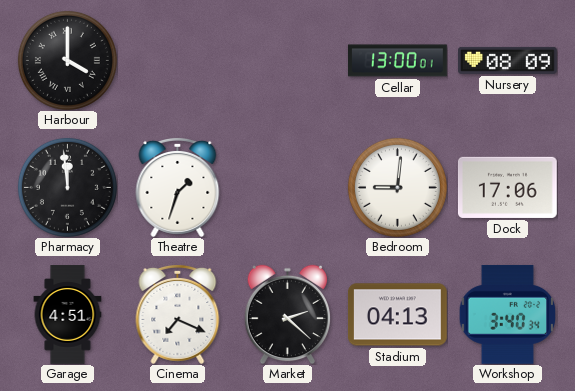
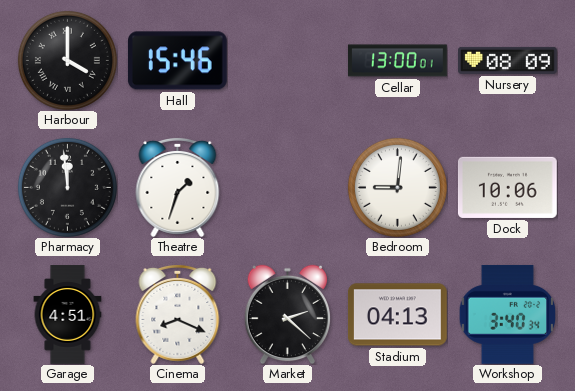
Hall: none -> 15:46
Dock: 17:06 -> 10:06
Cinema: 7:19 -> 8:19
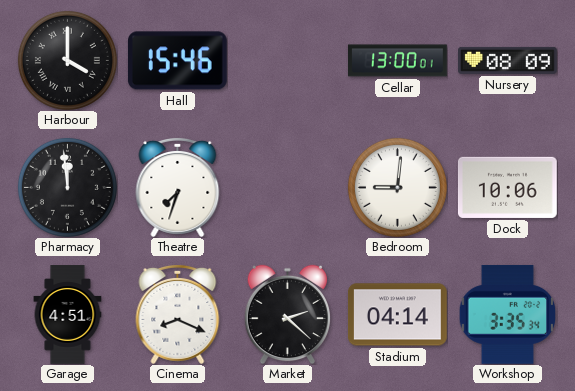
Theatre: 1:33 -> 7:33
Stadium: 04:13 -> 04:14
Workshop: 3:40 -> 3:35
